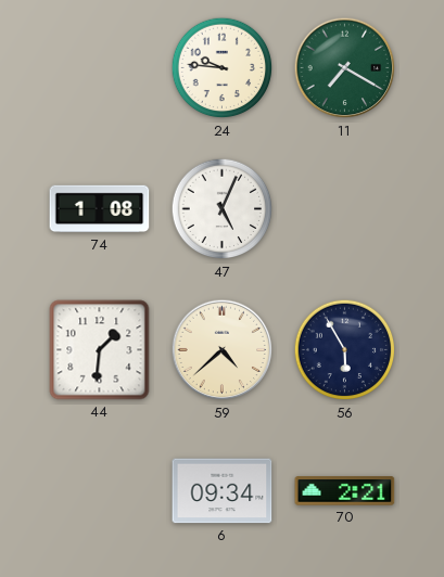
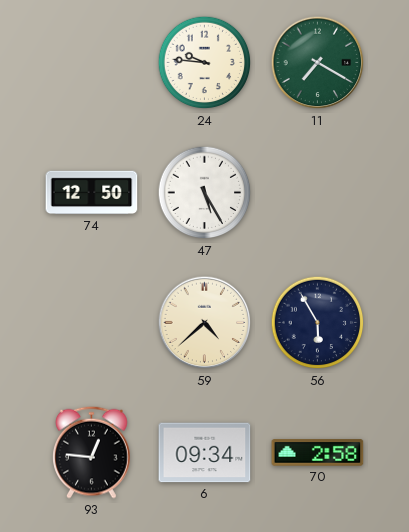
74: 1:08 -> 12:50
47: 5:04 -> 5:25
44: 1:31 -> none
93: none -> 12:46
70: 2:21 -> 2:58
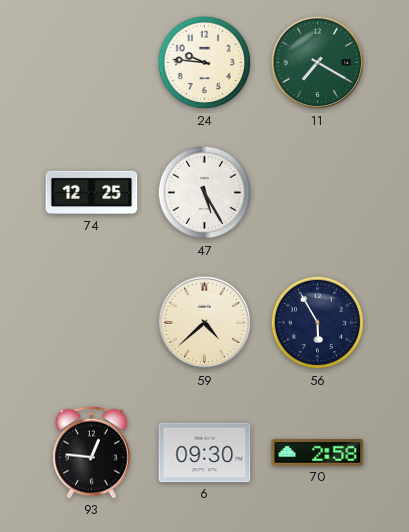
74: 12:50 -> 12:25
6: 09:34 -> 09:30
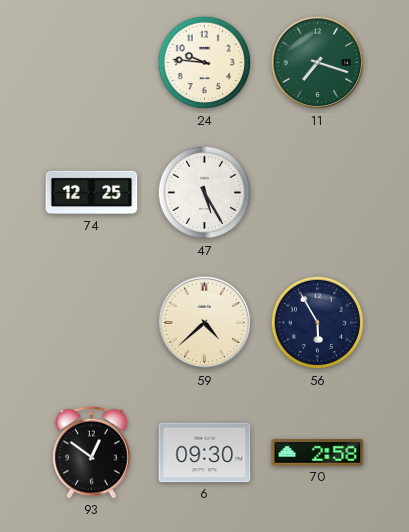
11: 7:20 -> 7:18
93: 12:46 -> 12:51
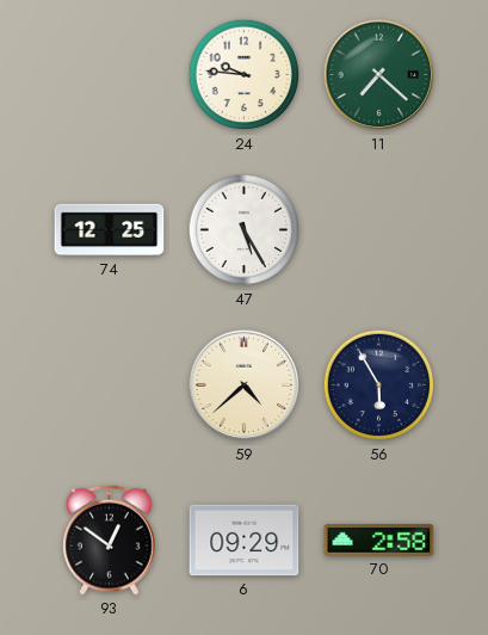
11: 7:18 -> 7:22
6: 09:30 -> 09:29
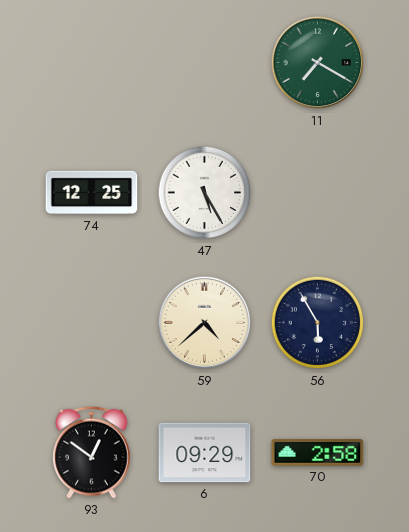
24: 9:46 -> none
11: 7:22 -> 7:20
